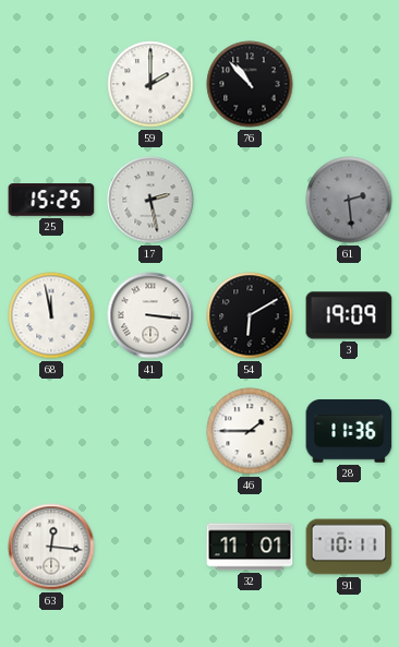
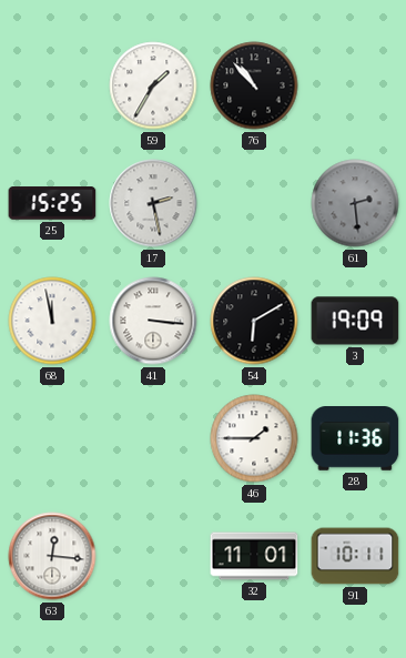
59: 2:00 -> 1:35
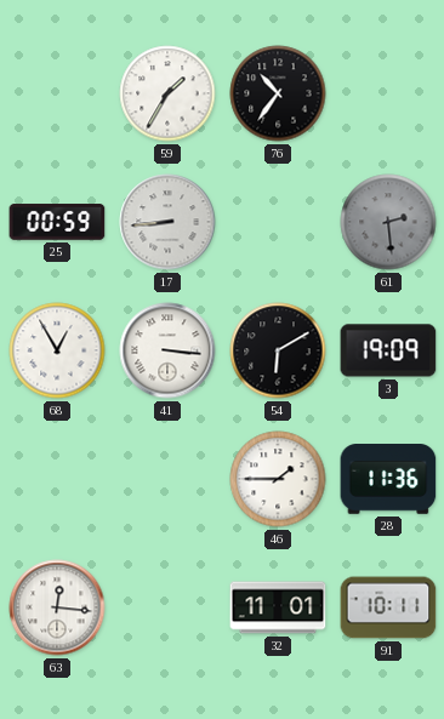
76: 10:53 -> 10:36
25: 15:25 -> 00:59
17: 2:28 -> 8:44
68: 11:58 -> 12:55
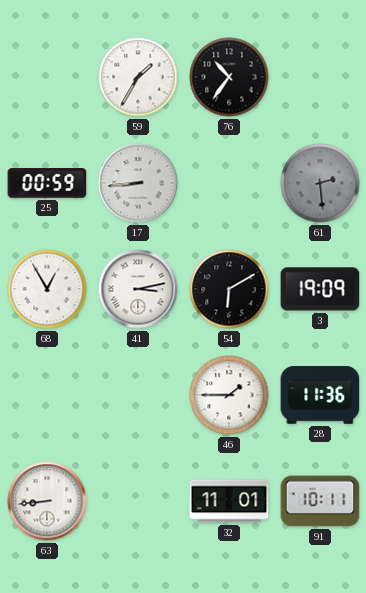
41: 3:16 -> 3:13
63: 12:16 -> 8:44
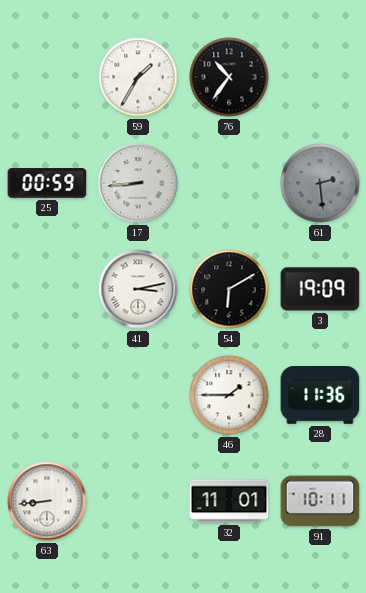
68: 12:55 -> none
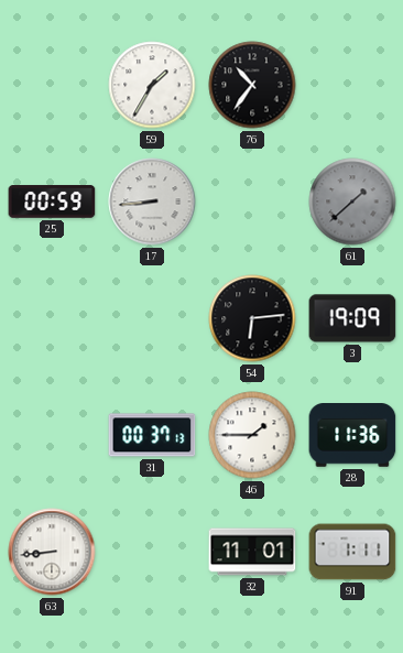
61: 2:29 -> 1:38
41: 3:13 -> none
54: 6:10 -> 6:14
31: none -> 00:37
91: 10:11 -> 1:11
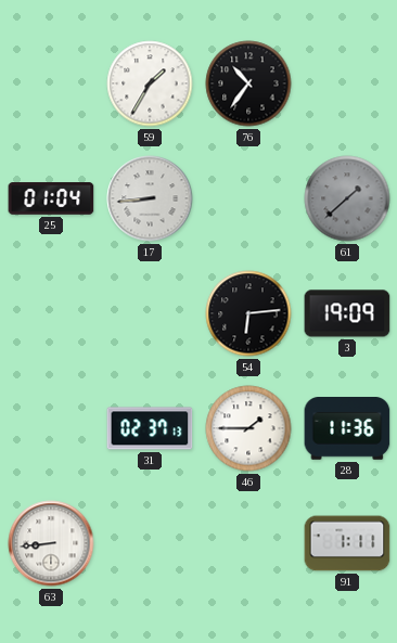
25: 00:59 -> 01:04
31: 00:37 -> 02:37
32: 11:01 -> none
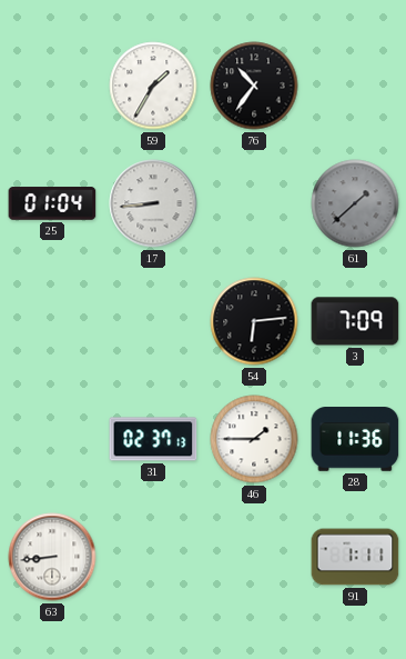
3: 19:09 -> 7:09
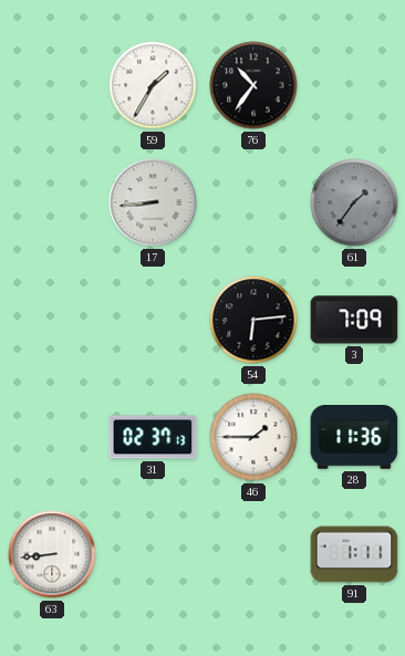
25: 01:04 -> none
61: 1:38 -> 1:36
